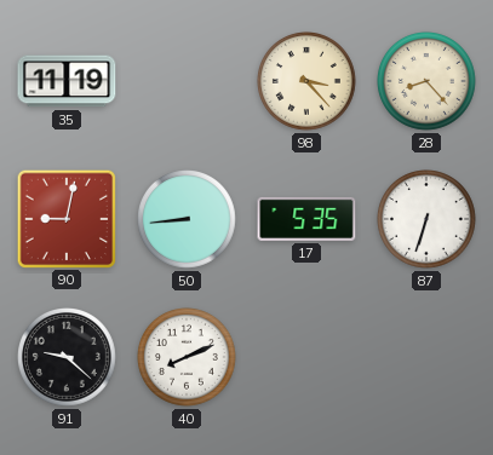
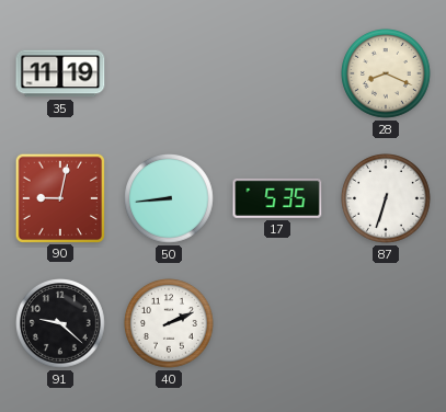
98: 3:23 -> none
28: 8:23 -> 8:19
40: 8:11 -> 2:11
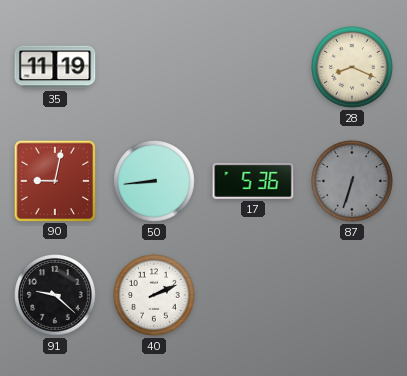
17: 5:35 -> 5:36
87 dial: white -> grey
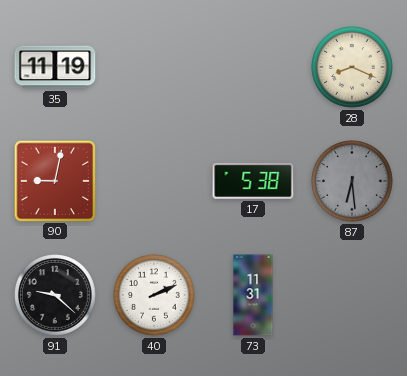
50: 8:44 -> none
17: 5:36 -> 5:38
87: 6:33 -> 6:29
73: none -> 11:31
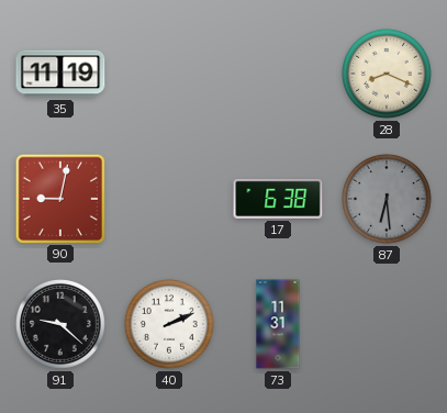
17: 5:38 -> 6:38
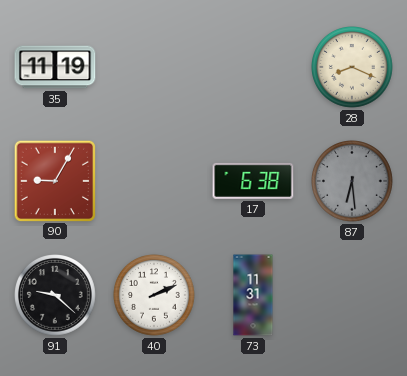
90: 9:02 -> 9:05
